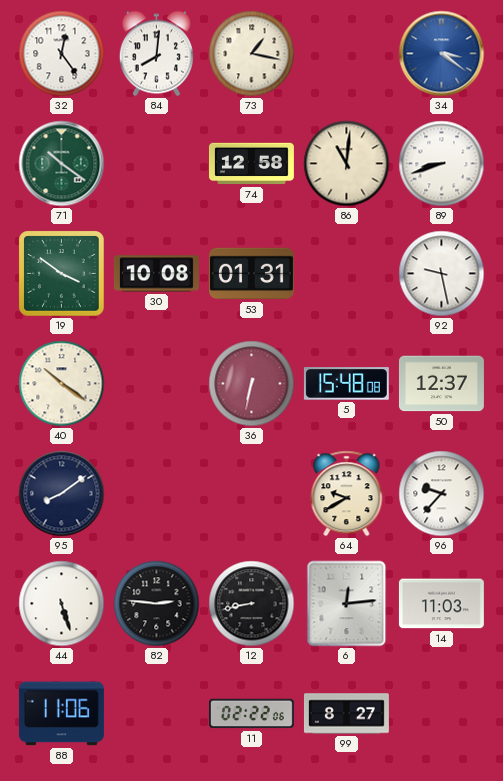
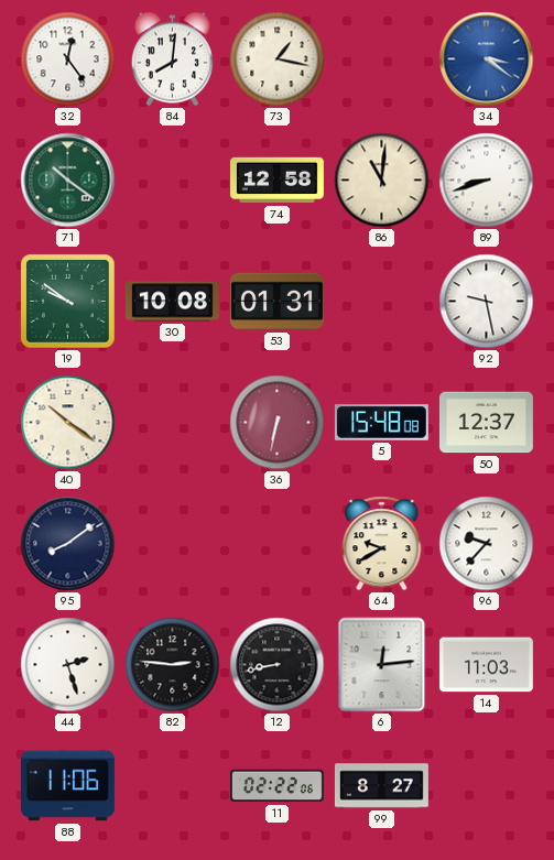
19: 3:51 -> 9:51
44: 5:27 -> 2:27
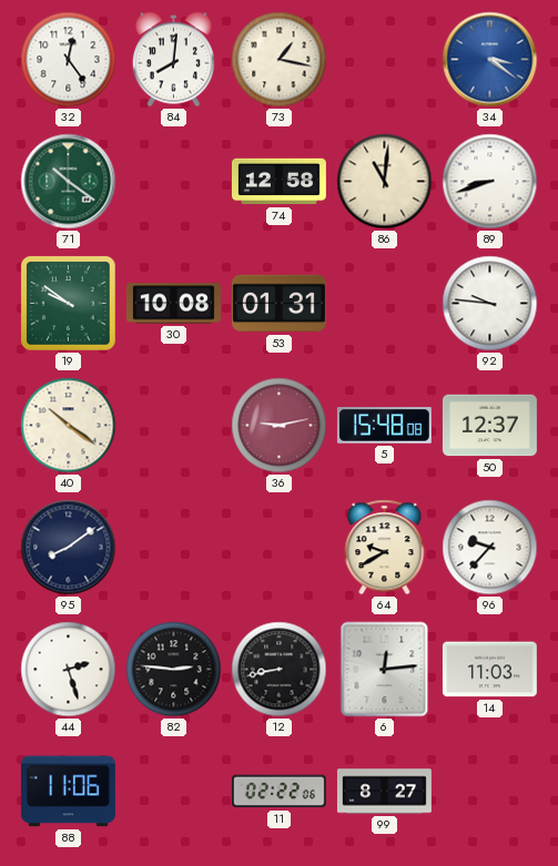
92: 9:28 -> 9:46
36: 6:32 -> 9:13
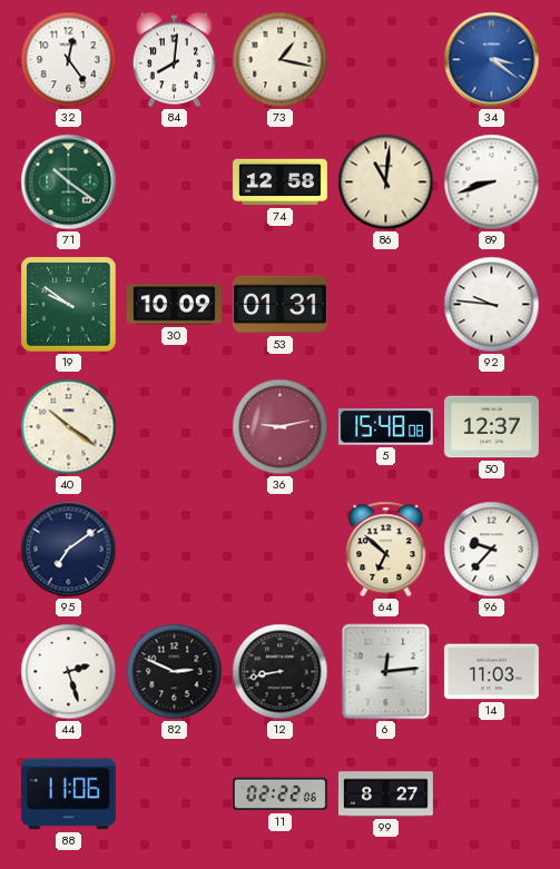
30: 10:08 -> 10:09
95: 8:09 -> 7:09
64: 9:40 -> 6:52
82: 2:46 -> 2:49
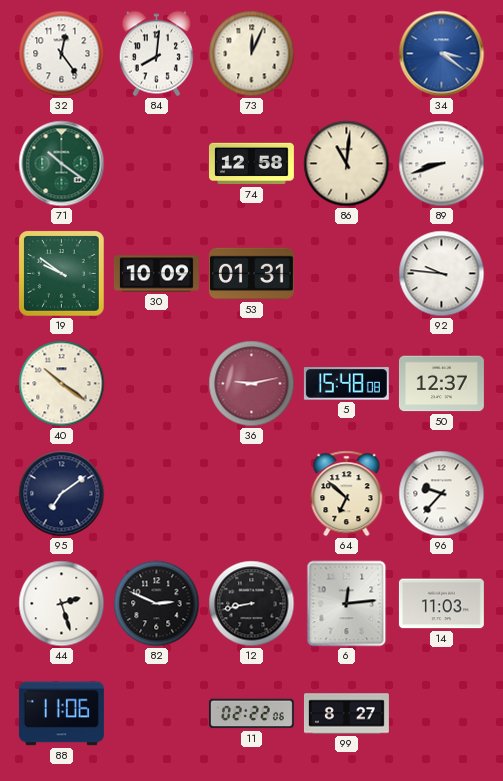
73: 1:17 -> 12:04
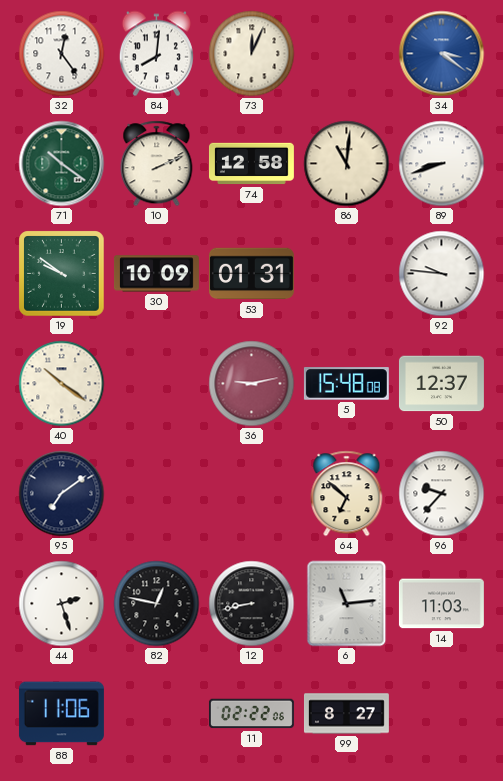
10: none -> 2:11
82: 2:49 -> 12:47
6: 12:14 -> 11:14
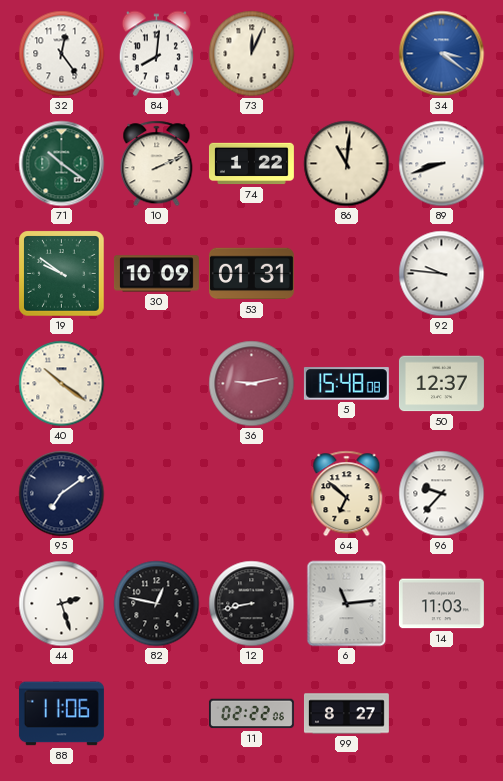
74: 12:58 -> 1:22
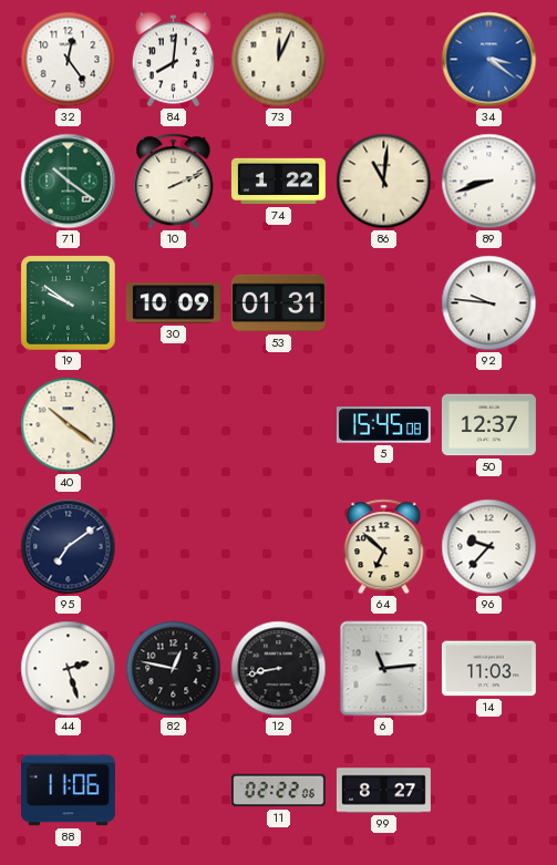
36: 9:13 -> none
5: 15:48 -> 15:45
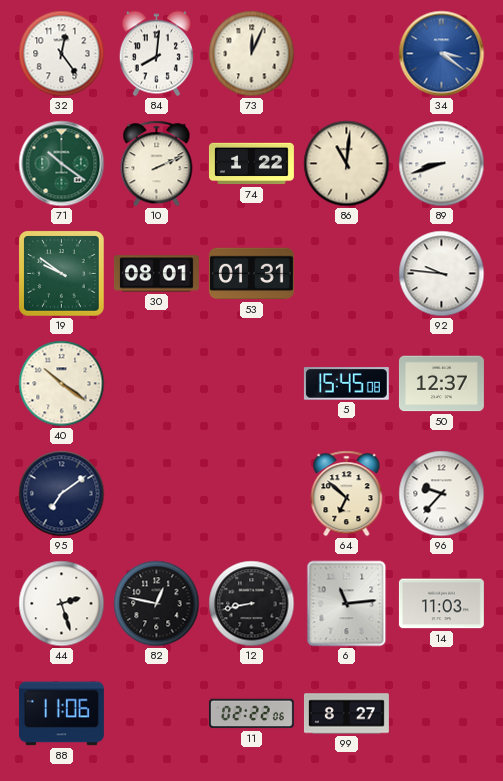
30: 10:09 -> 08:01
